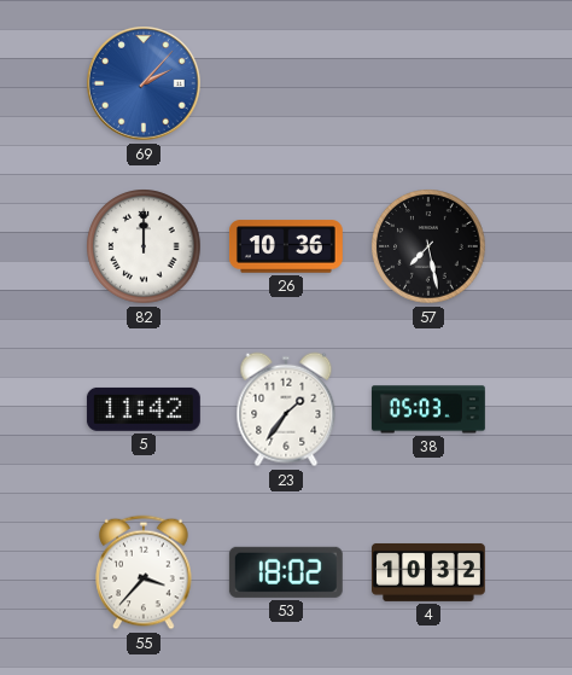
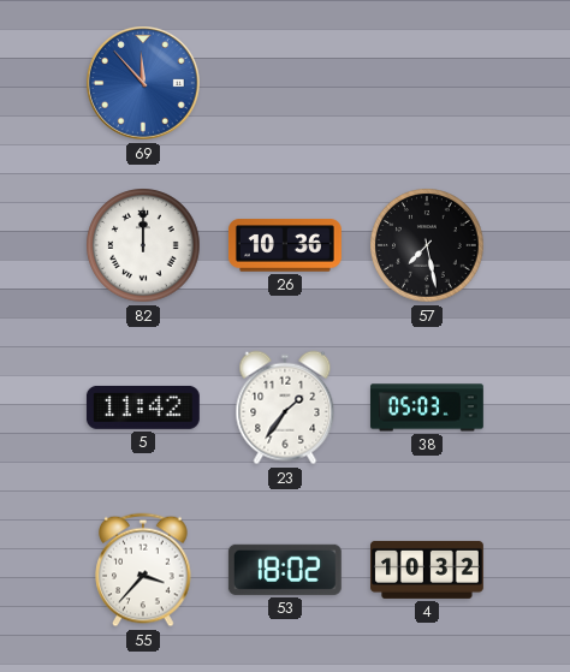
69: 2:07 -> 11:53
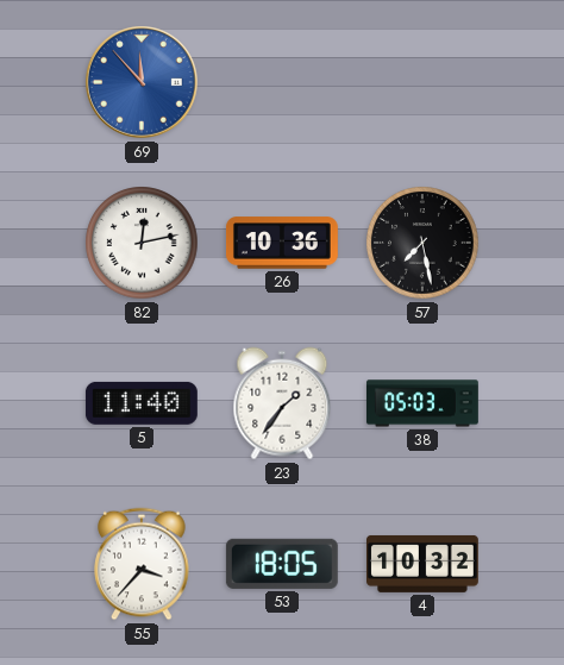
82: 12:00 -> 12:13
5: 11:42 -> 11:40
53: 18:02 -> 18:05
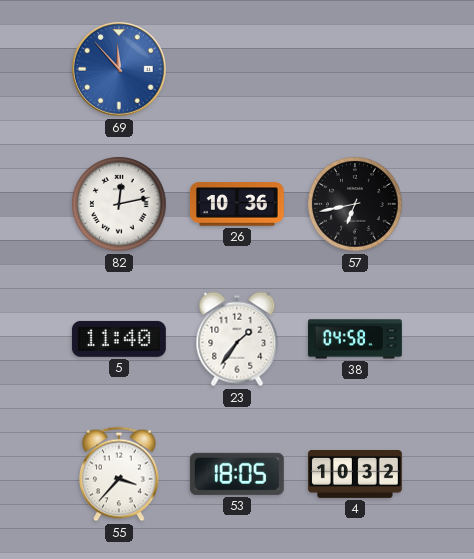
57: 7:28 -> 6:43
38: 05:03 -> 04:58
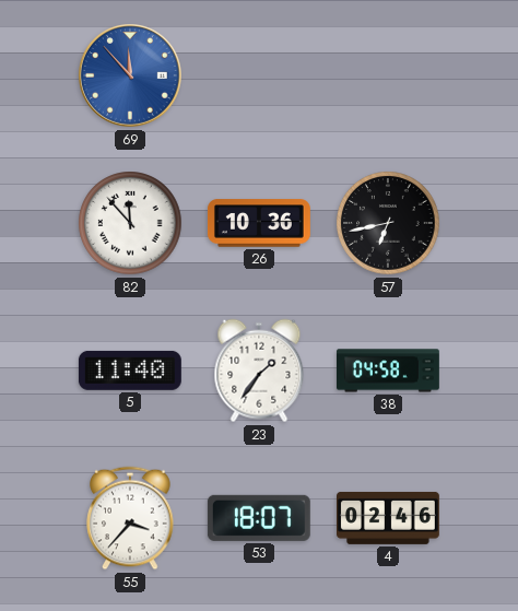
82: 12:13 -> 11:53
53: 18:05 -> 18:07
4: 10:32 -> 02:46
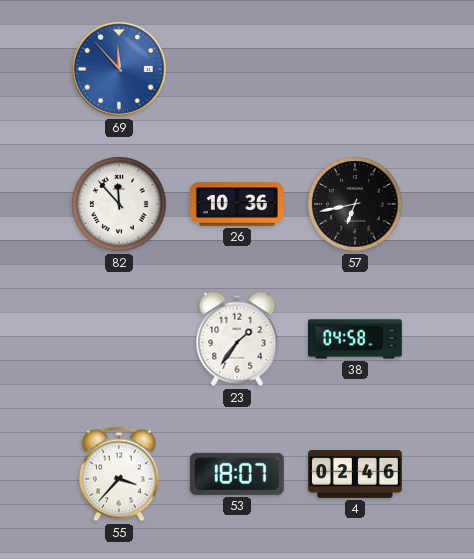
5: 11:40 -> none
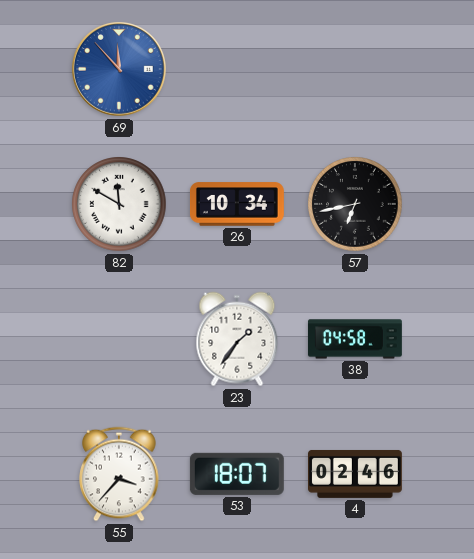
82: 11:53 -> 11:50
26: 10:36 -> 10:34
